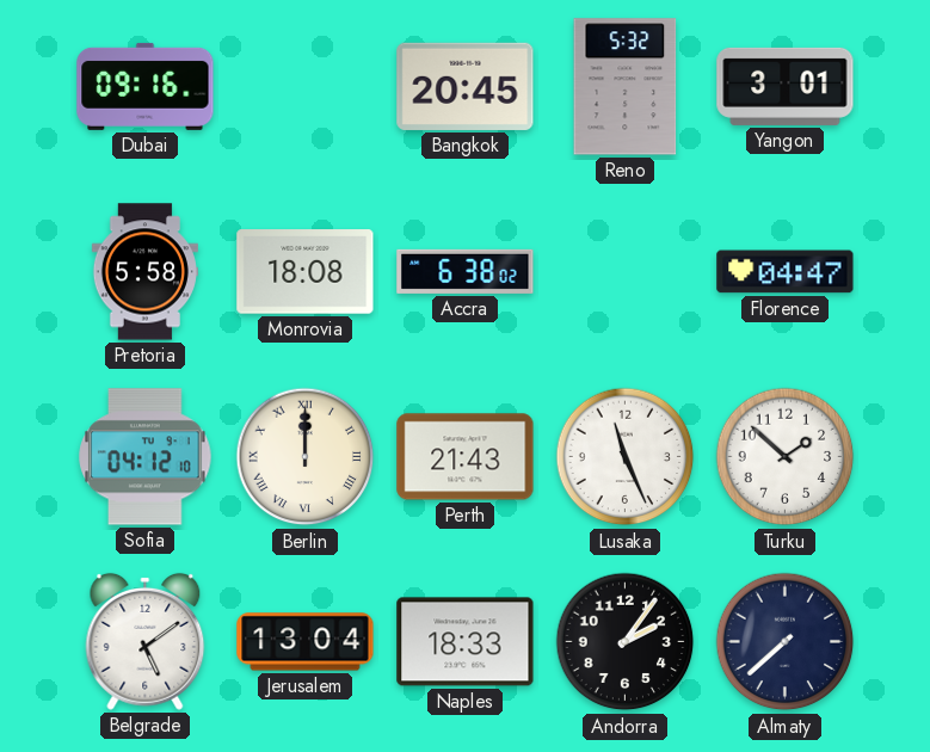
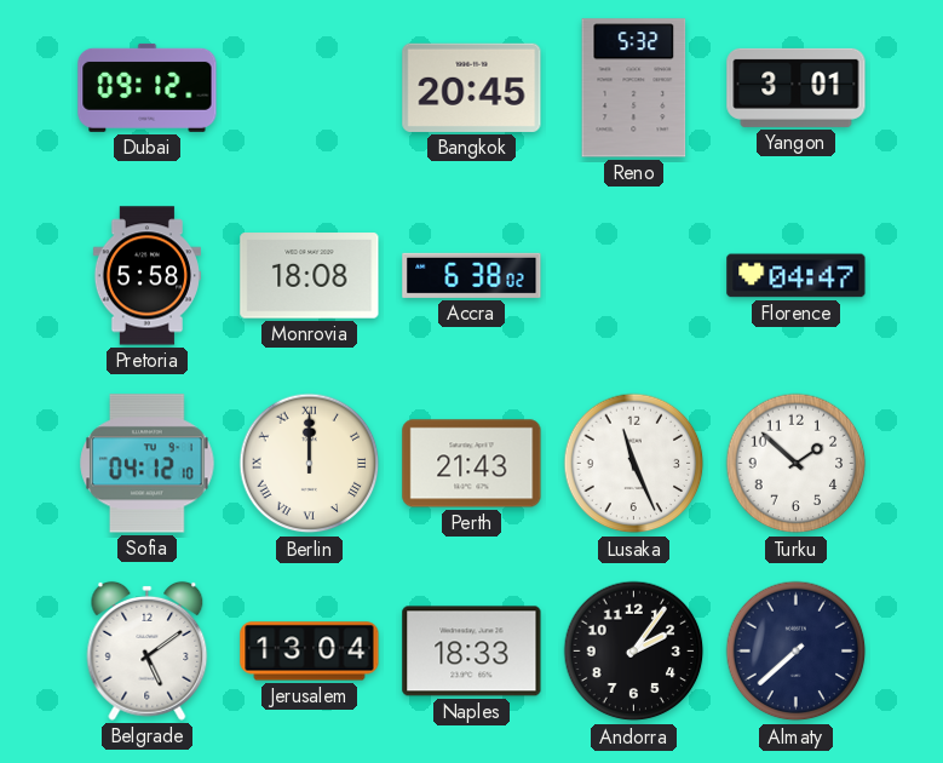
Dubai: 09:16 -> 09:12
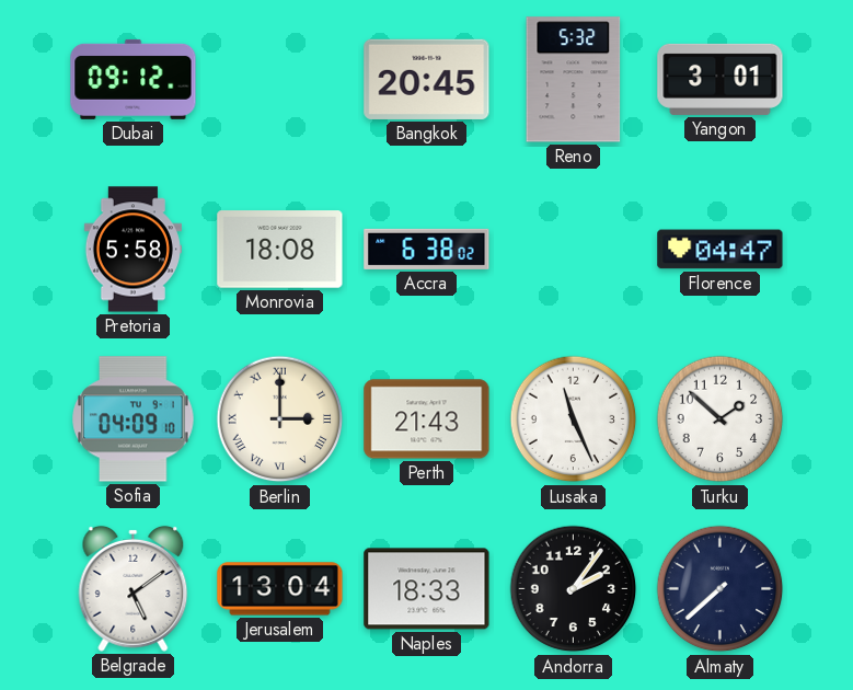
Sofia: 04:12 -> 04:09
Berlin: 12:00 -> 3:00
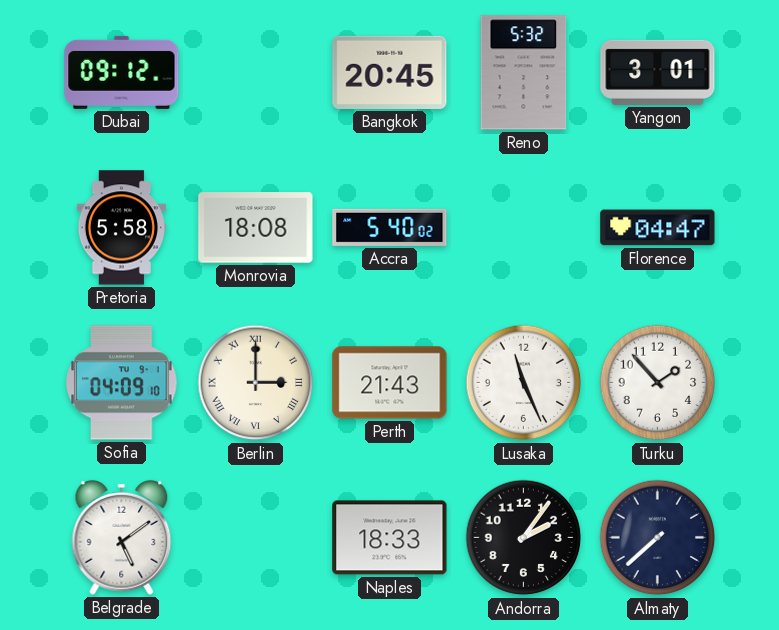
Accra: 6:38 -> 5:40
Turku: 1:52 -> 1:53
Jerusalem: 13:04 -> none
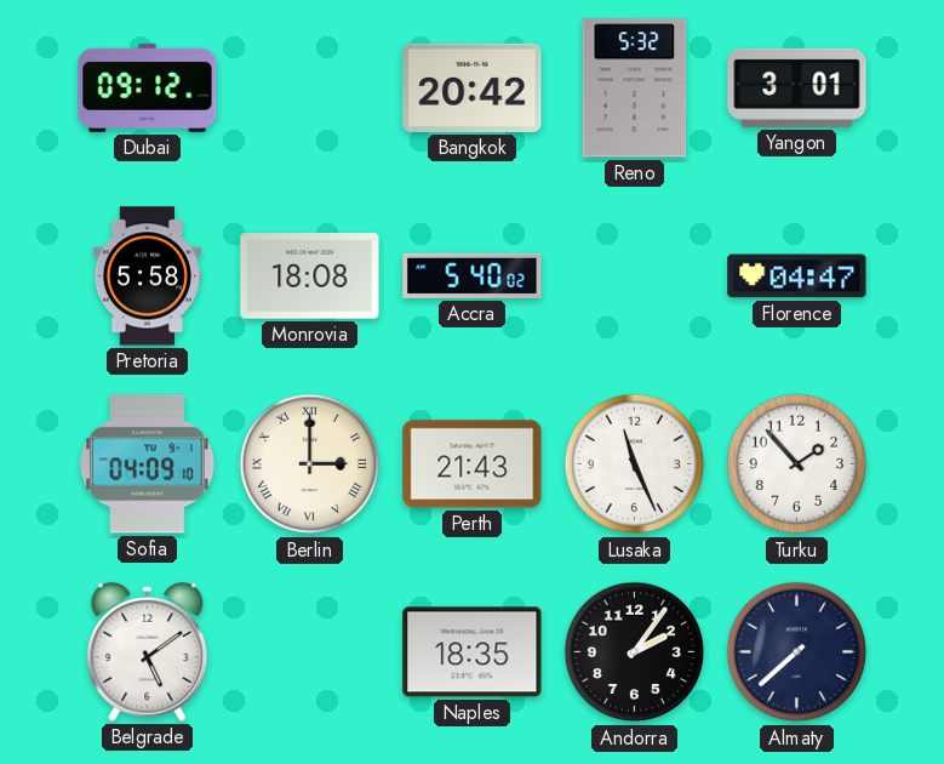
Bangkok: 20:45 -> 20:42
Naples: 18:33 -> 18:35
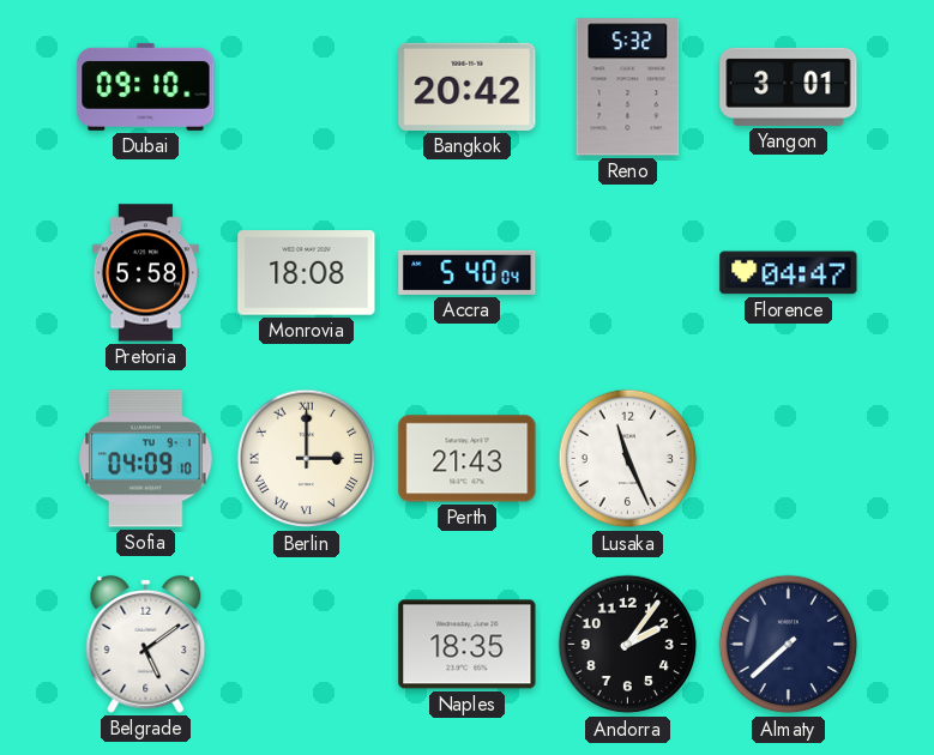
Dubai: 09:12 -> 09:10
Accra: 5:40:02 -> 5:40:04
Turku: 1:53 -> none
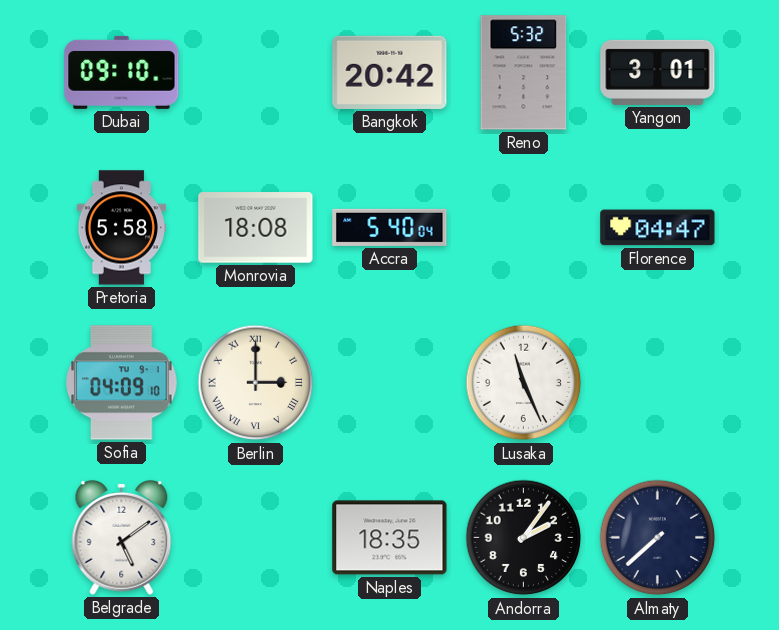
Perth: 21:43 -> none
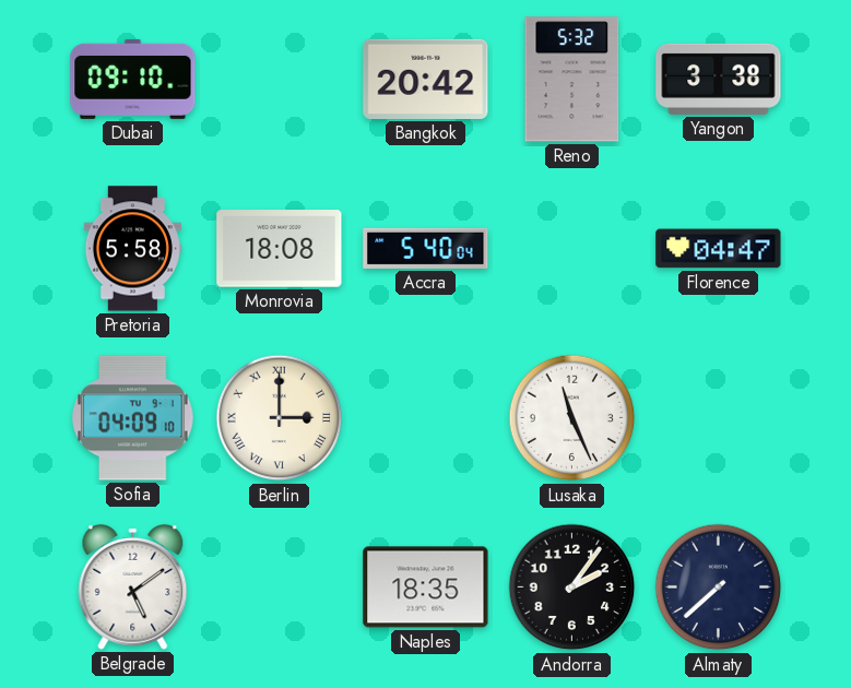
Yangon: 3:01 -> 3:38
